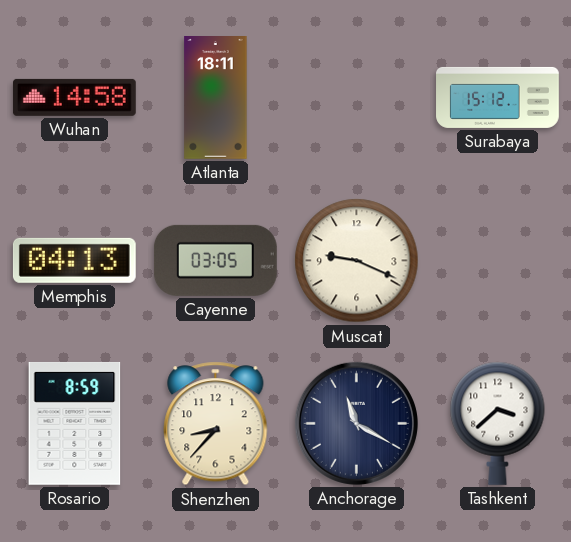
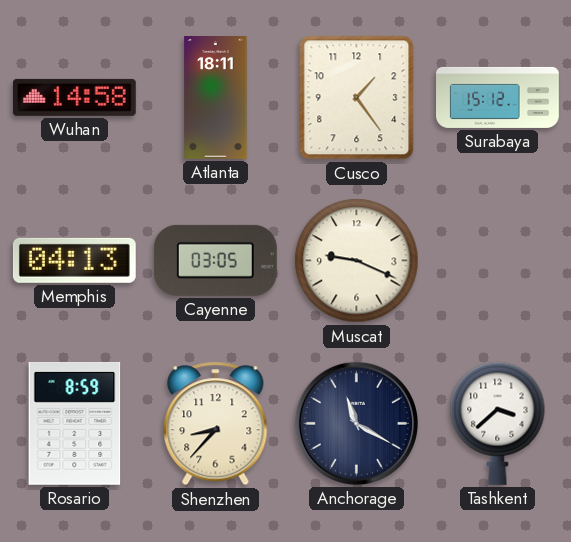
Cusco: none -> 1:24
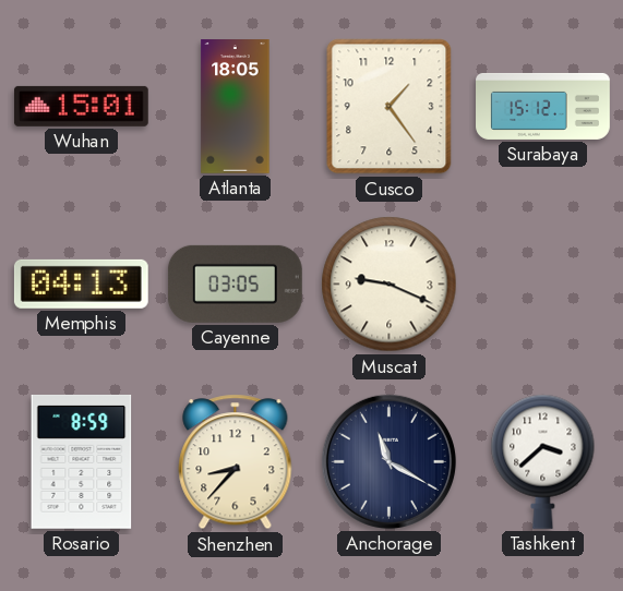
Wuhan: 14:58 -> 15:01
Atlanta: 18:11 -> 18:05
